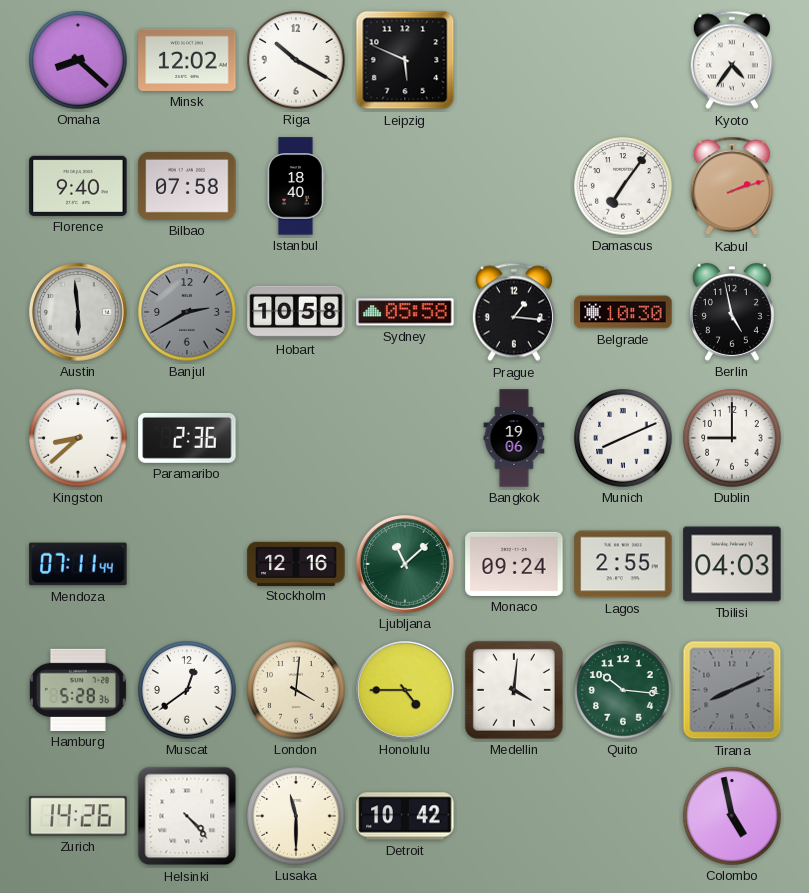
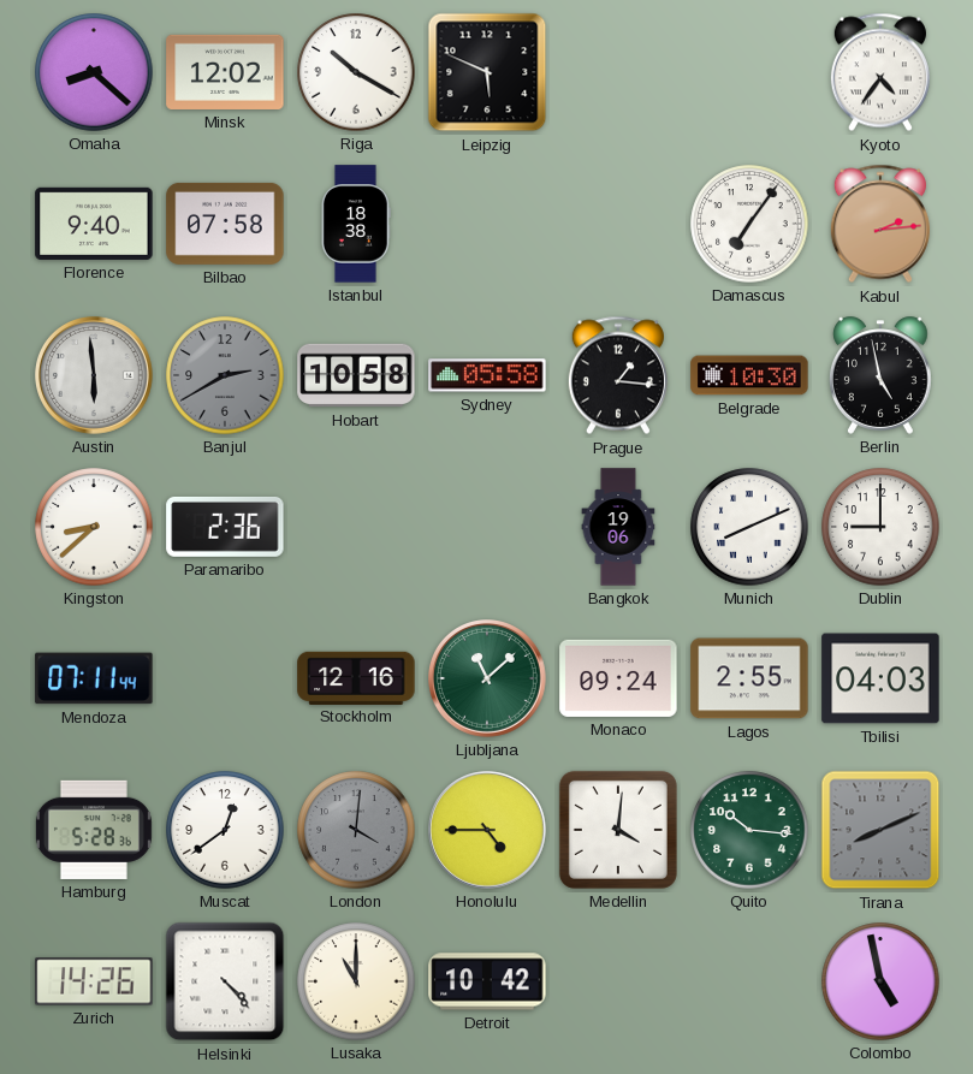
Istanbul: 18:40 -> 18:38
Kabul: 2:12 -> 2:14
London dial: cream -> grey
Lusaka: 11:30 -> 11:00
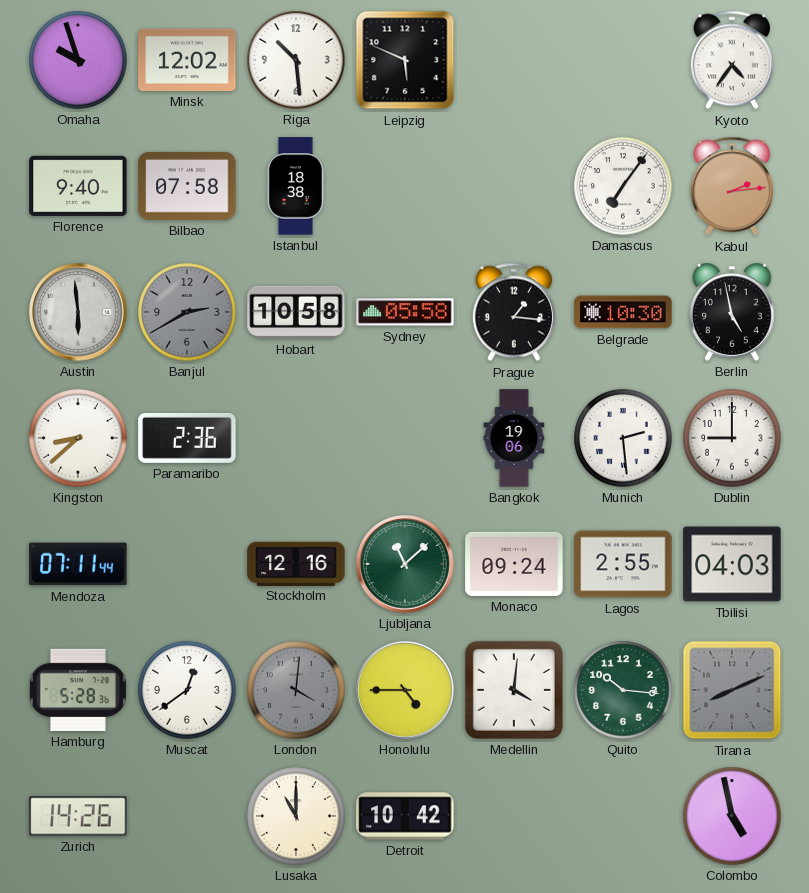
Omaha: 8:22 -> 9:57
Riga: 10:20 -> 10:29
Munich: 8:11 -> 2:29
Helsinki: 4:23 -> none
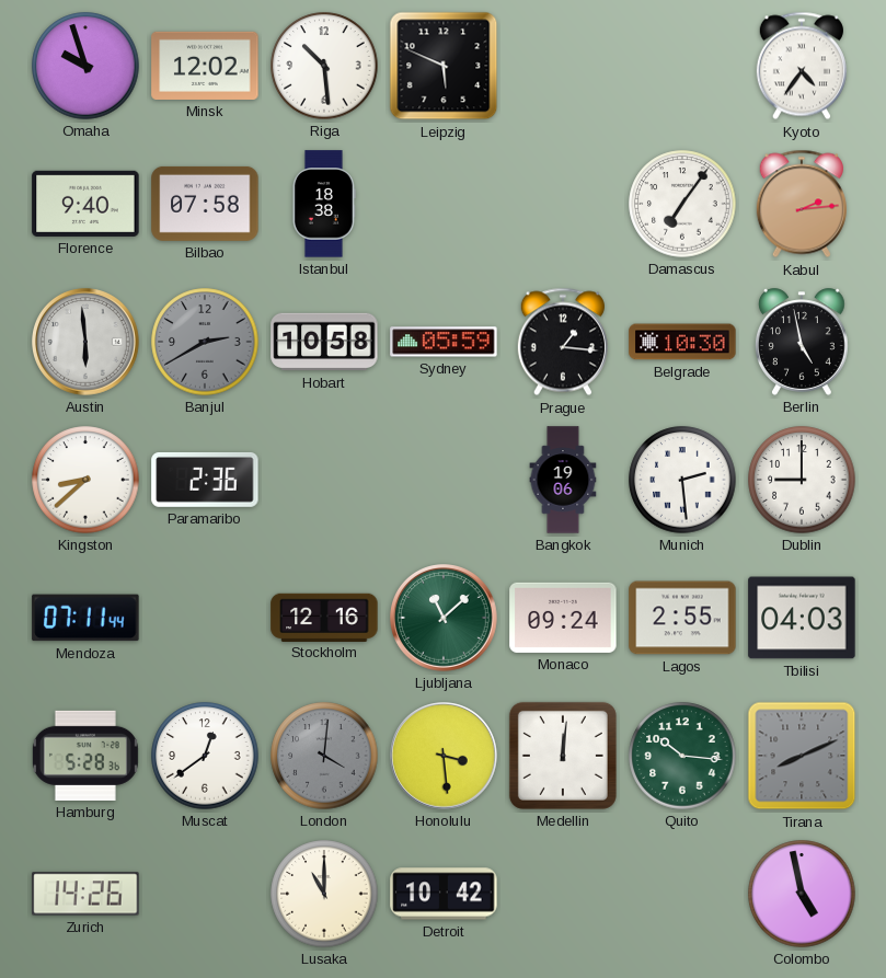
Sydney: 05:58 -> 05:59
Honolulu: 4:45 -> 3:29
Medellin: 4:01 -> 12:01
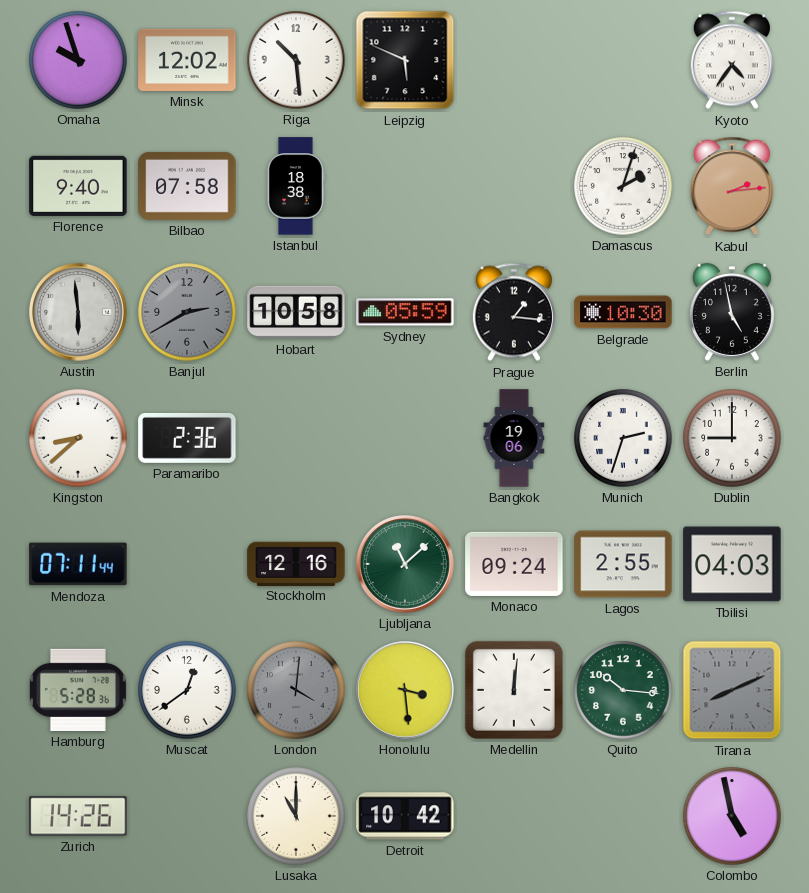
Damascus: 7:06 -> 2:03
Munich: 2:29 -> 2:33
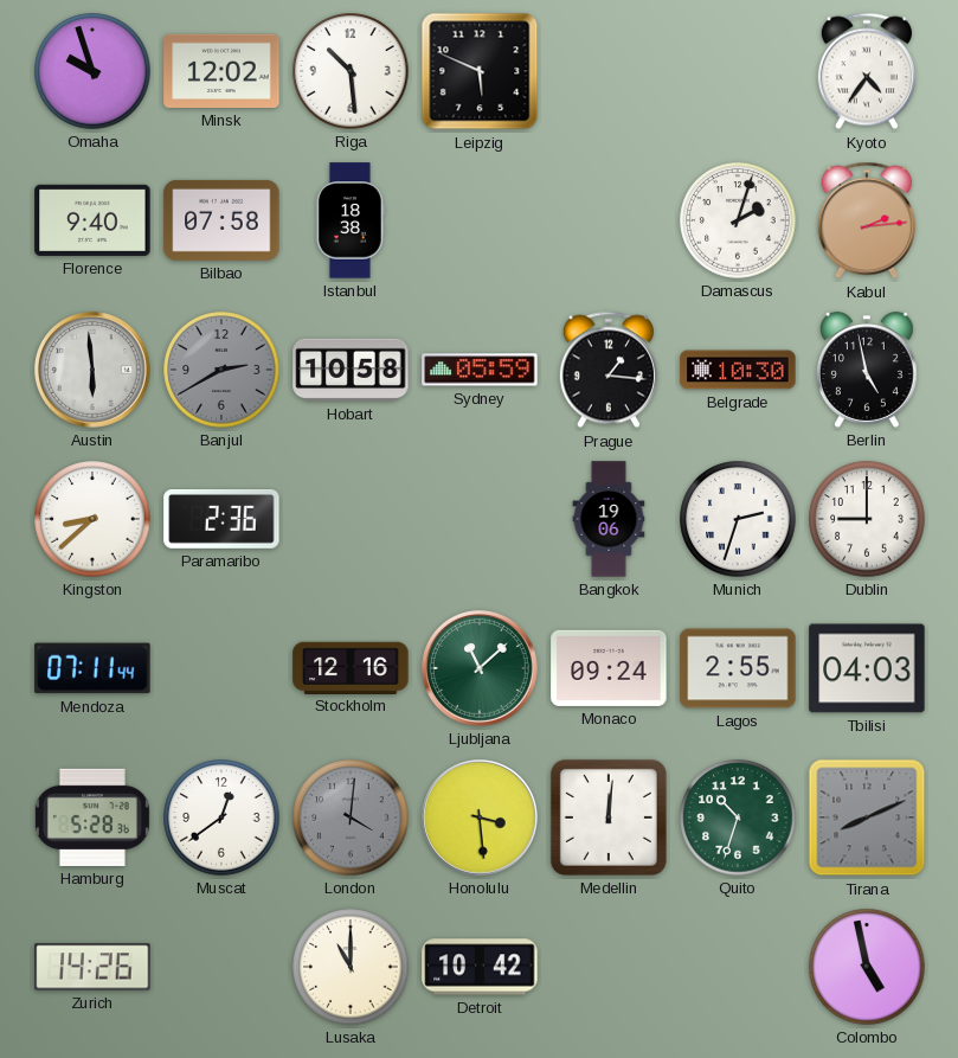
Quito: 10:16 -> 10:33
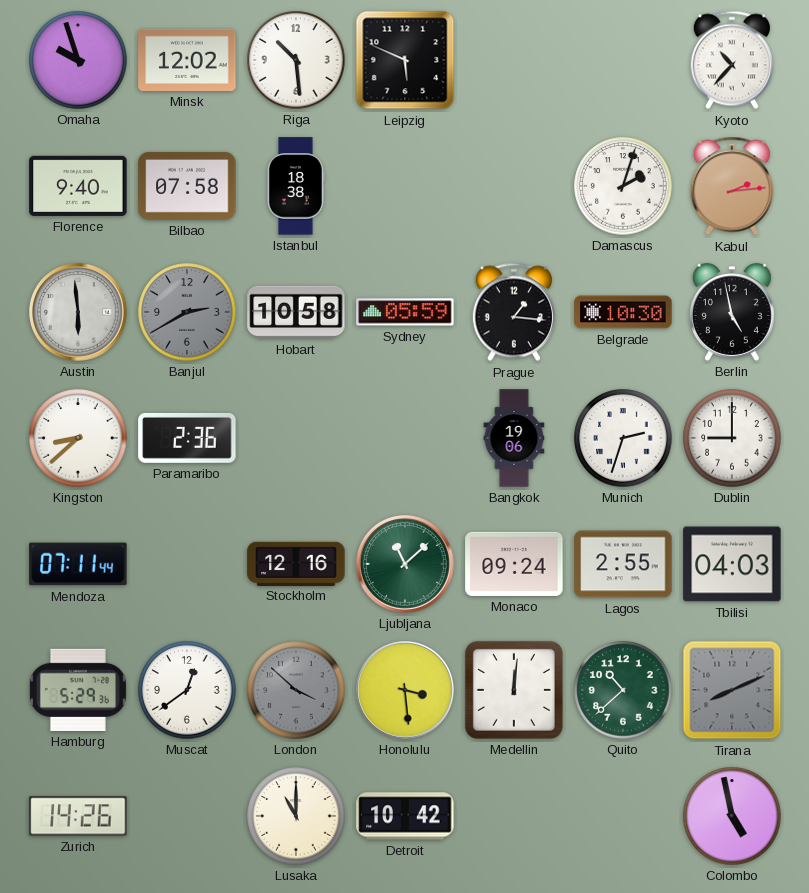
Kyoto: 4:36 -> 10:37
Hamburg: 5:28 -> 5:29
London: 4:01 -> 3:52
Quito: 10:33 -> 10:38
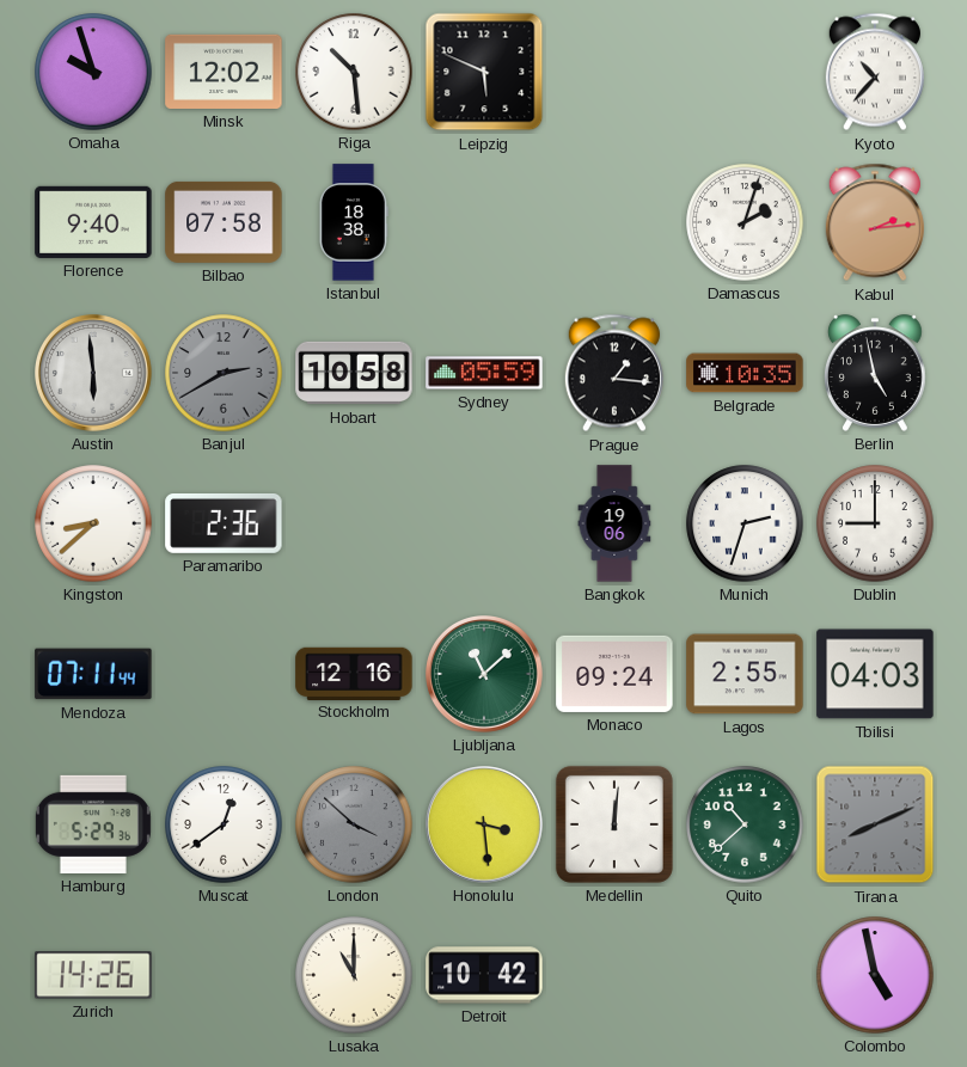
Belgrade: 10:30 -> 10:35
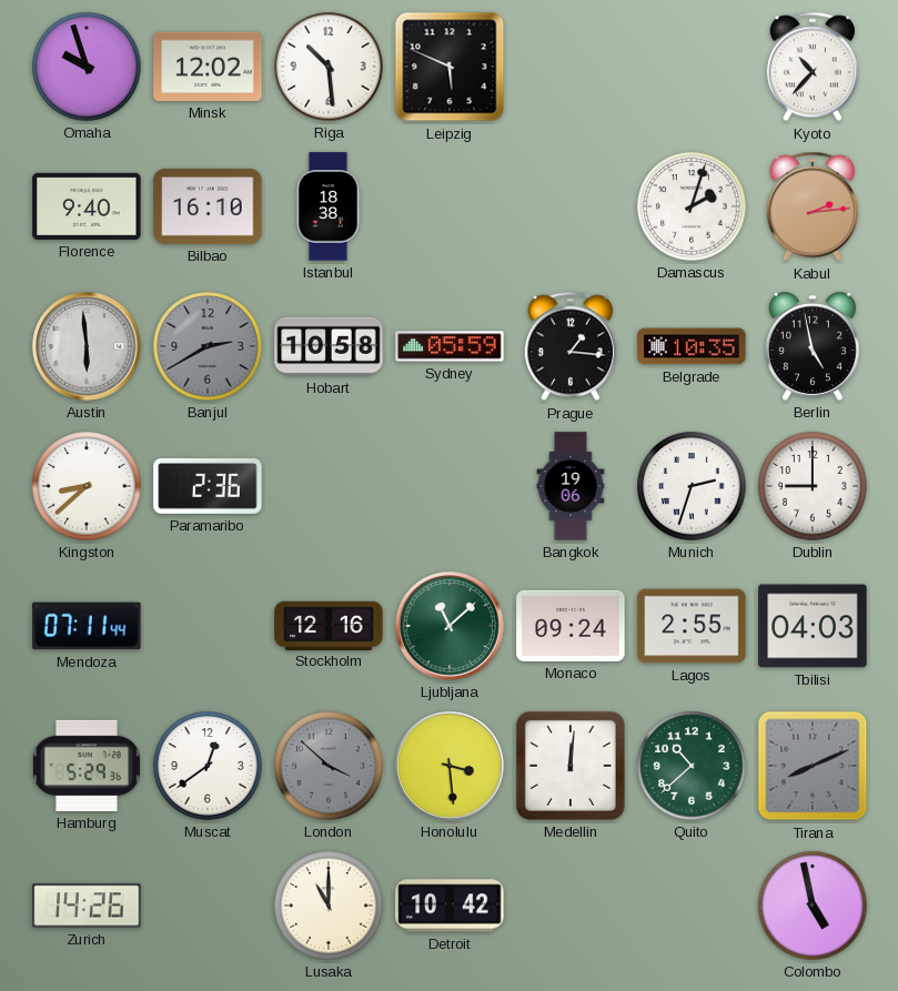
Bilbao: 07:58 -> 16:10
